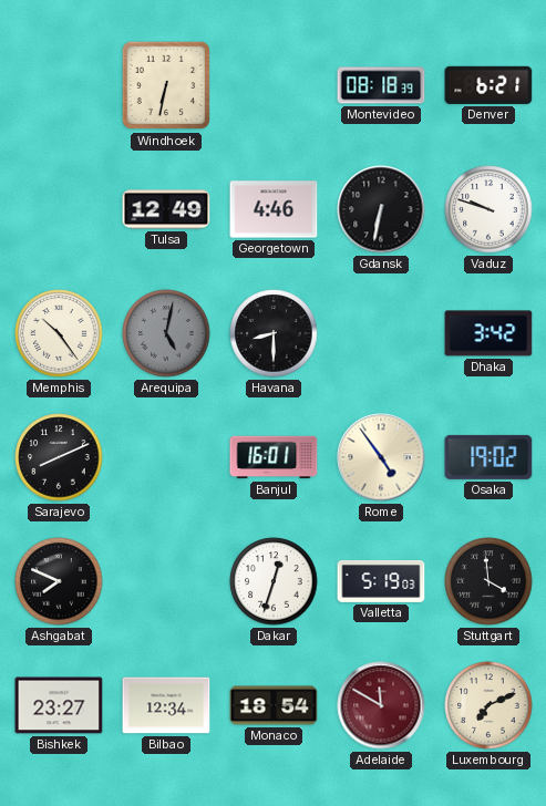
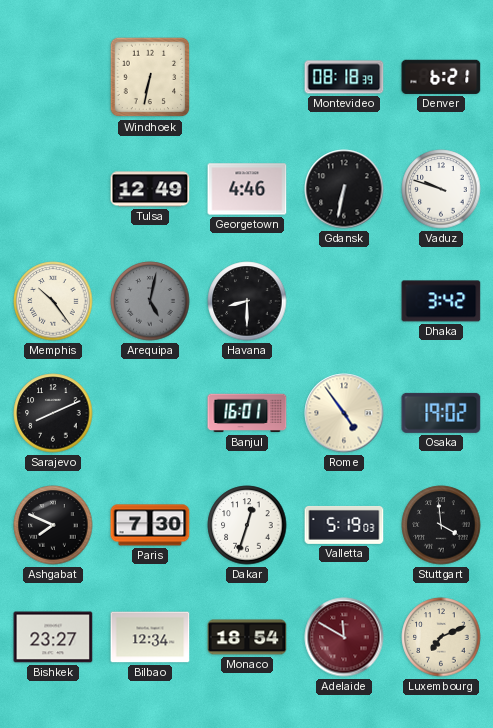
Paris: none -> 7:30
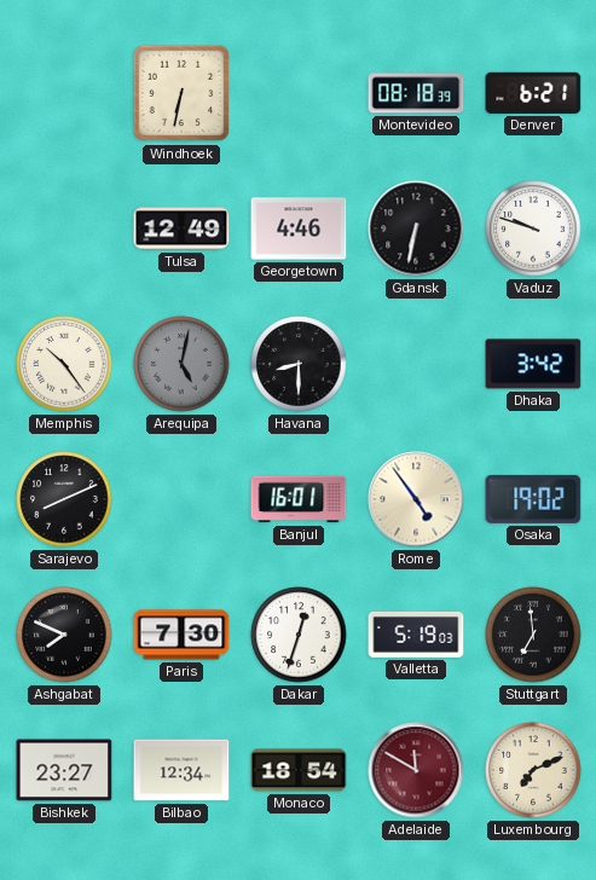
Stuttgart: 3:59 -> 6:59
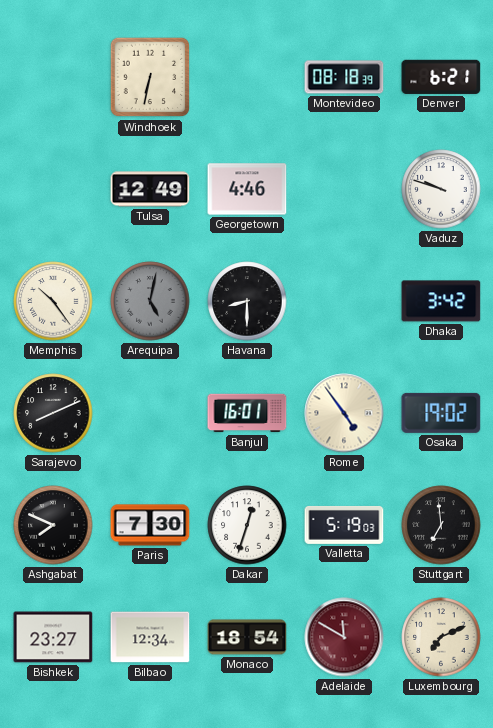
Gdansk: 6:32 -> none
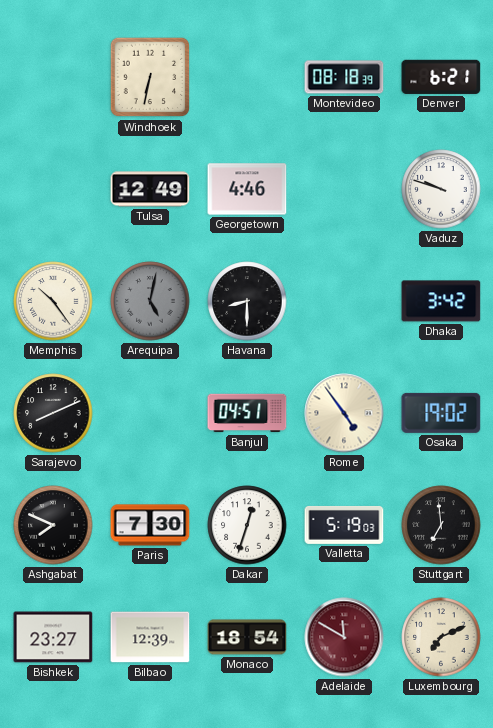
Banjul: 16:01 -> 04:51
Bilbao: 12:34 -> 12:39
